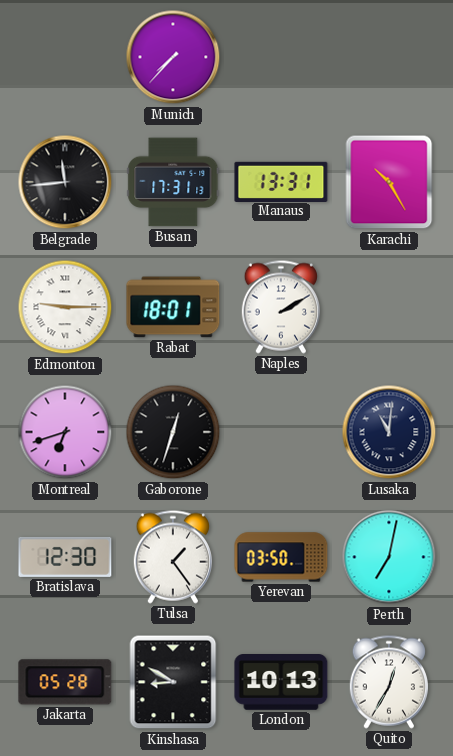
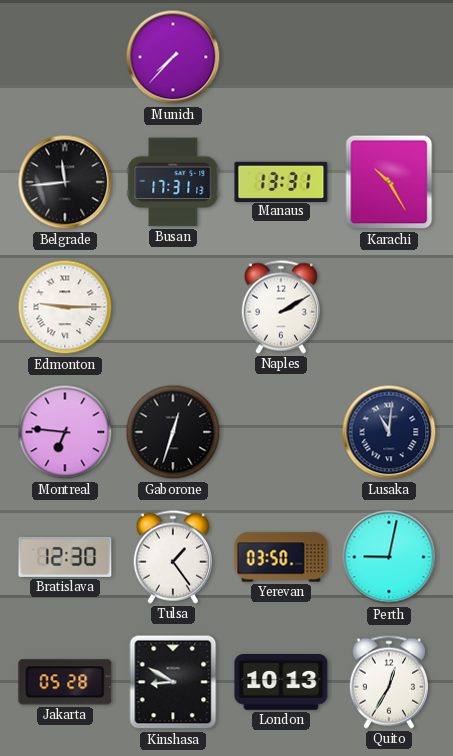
Rabat: 18:01 -> none
Montreal: 6:42 -> 6:46
Perth: 7:02 -> 9:02
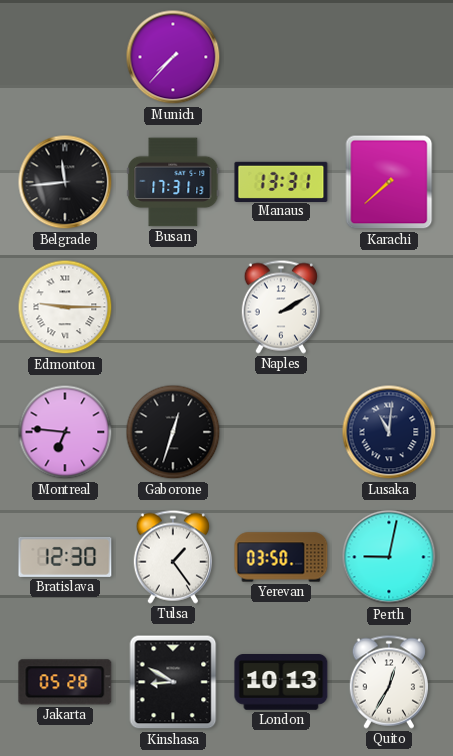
Karachi: 10:25 -> 7:38
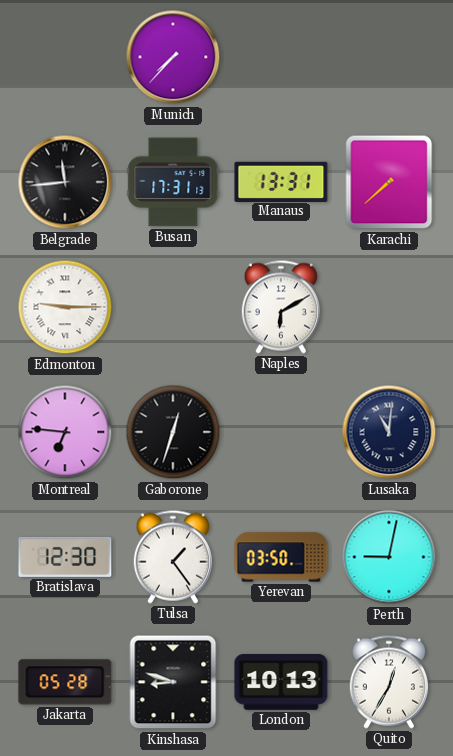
Naples: 2:10 -> 6:10
Kinshasa: 8:50 -> 8:48
